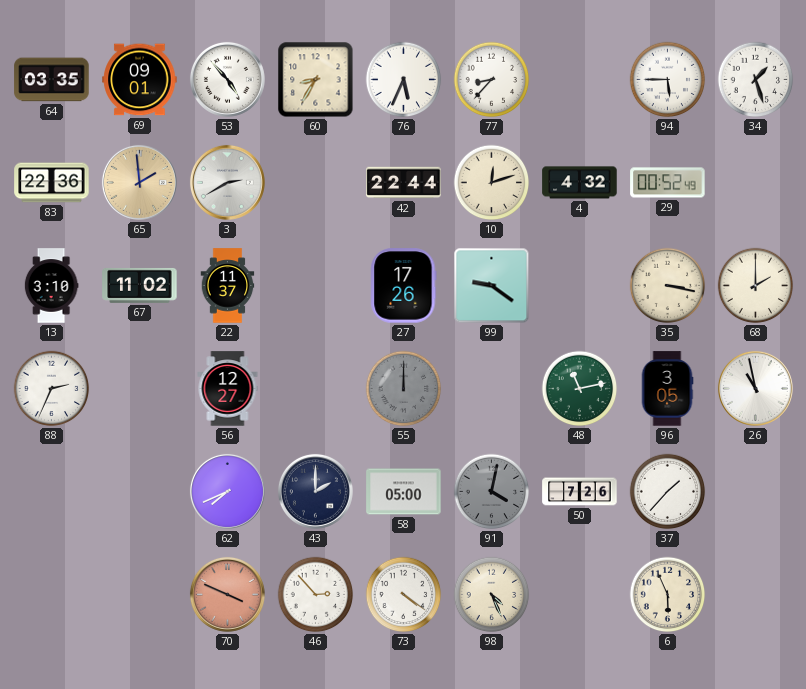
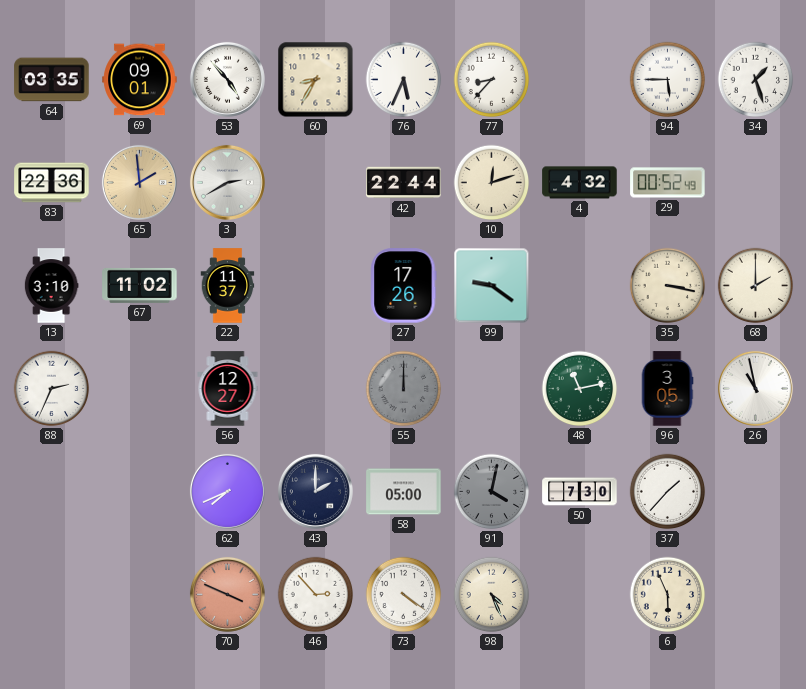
50: 7:26 -> 7:30
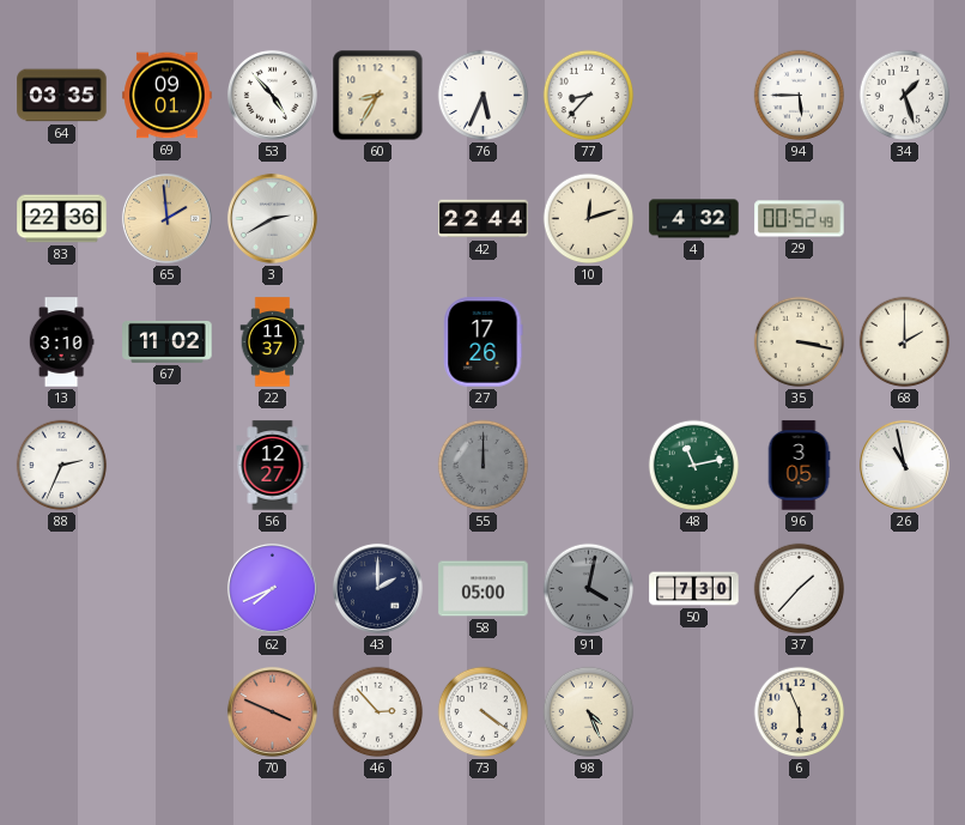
99: 9:21 -> none
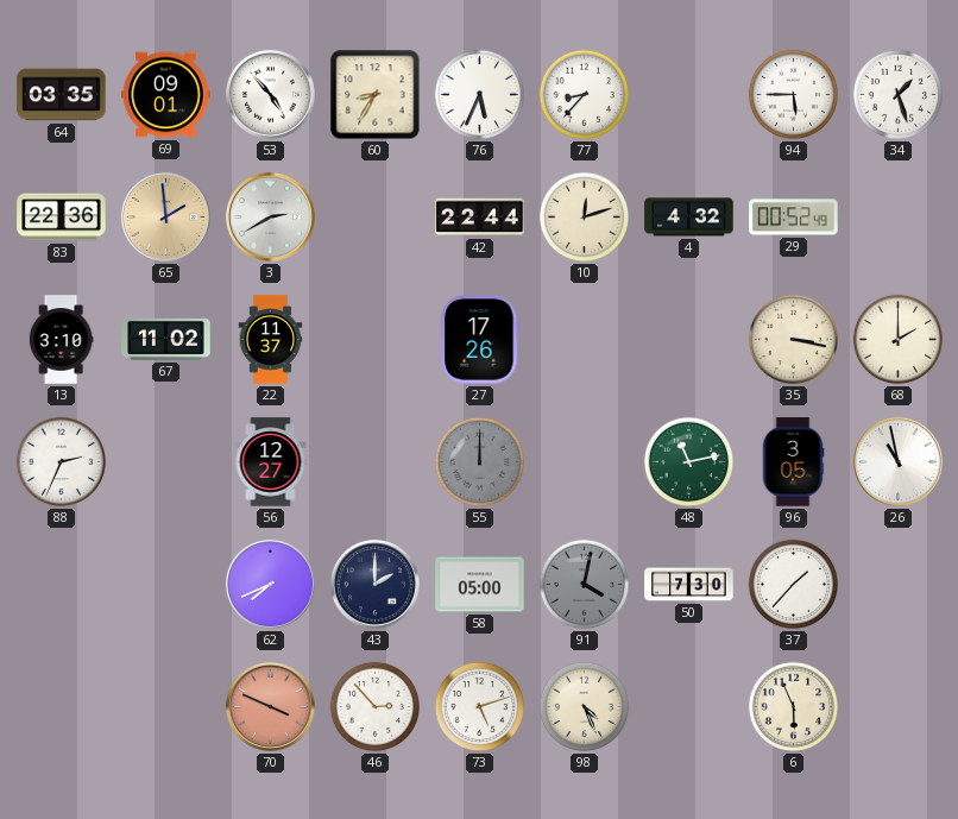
73: 4:21 -> 5:12
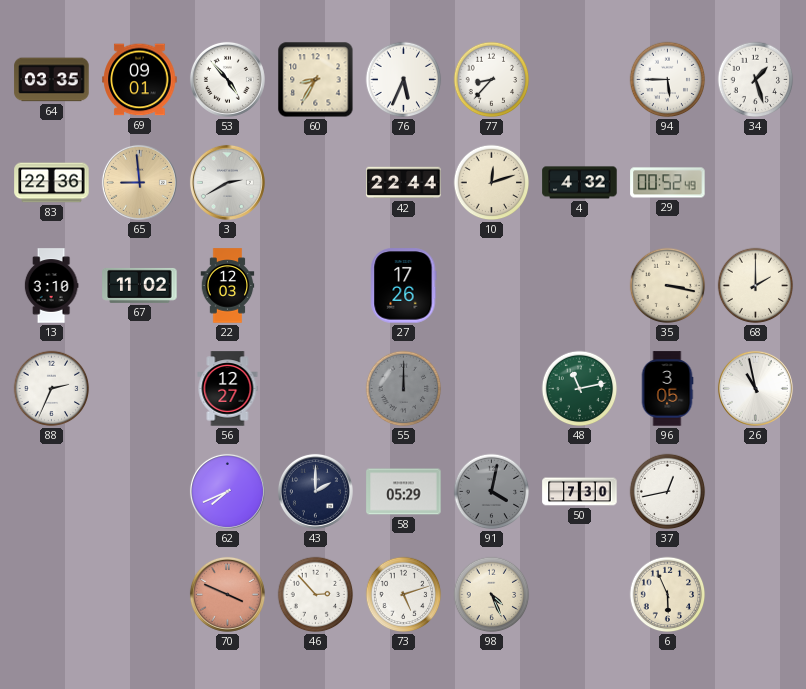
65: 1:59 -> 8:59
22: 11:37 -> 12:03
58: 05:00 -> 05:29
37: 1:37 -> 12:43
